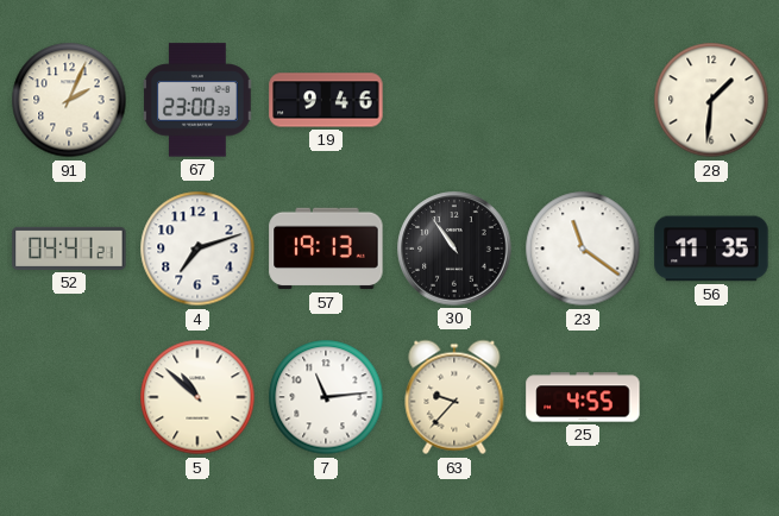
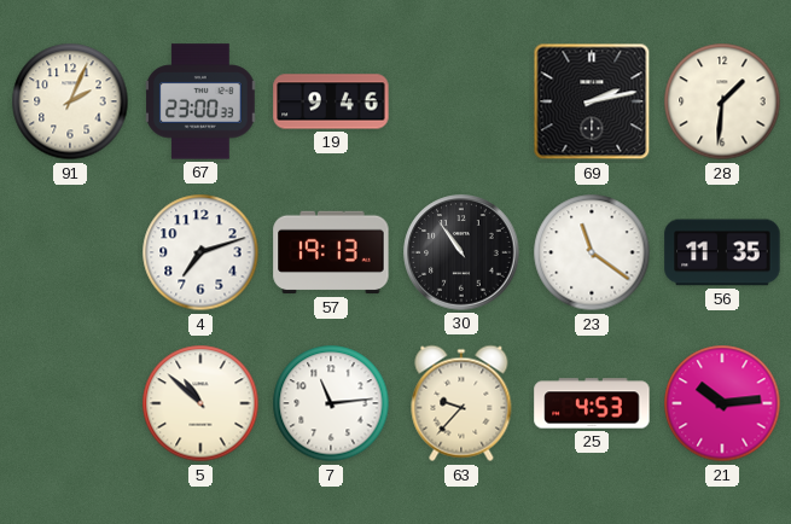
69: none -> 2:13
52: 04:41 -> none
25: 4:55 -> 4:53
21: none -> 10:14
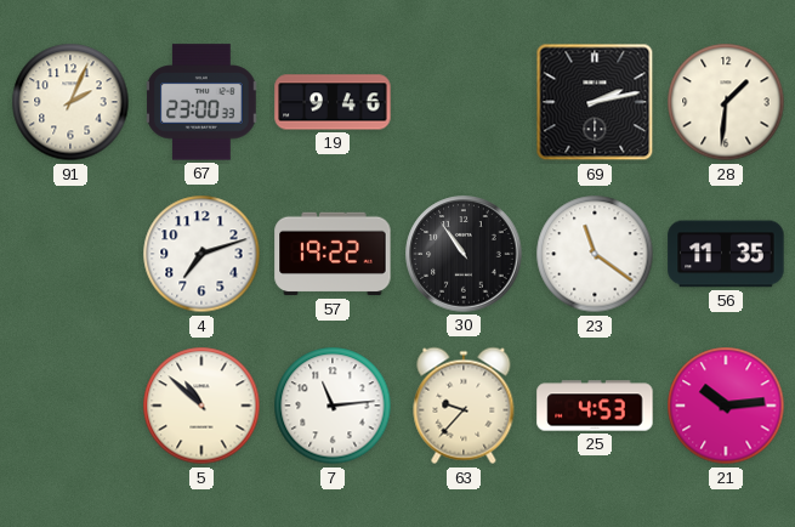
57: 19:13 -> 19:22
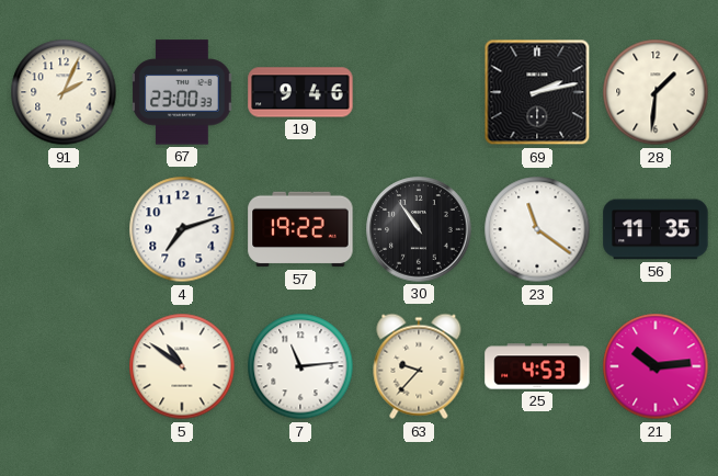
5: 10:52 -> 10:51
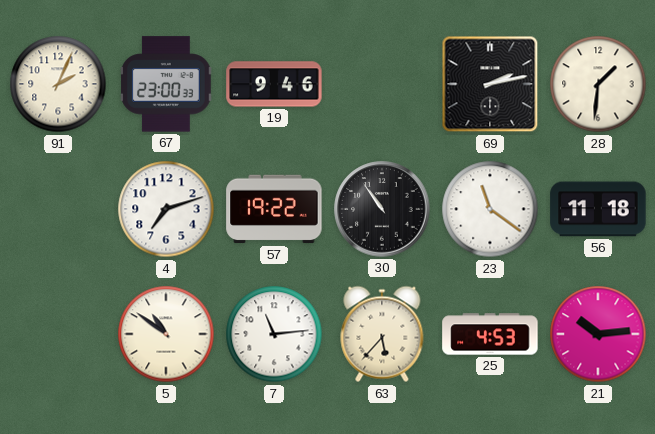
56: 11:35 -> 11:18
63: 9:37 -> 5:37
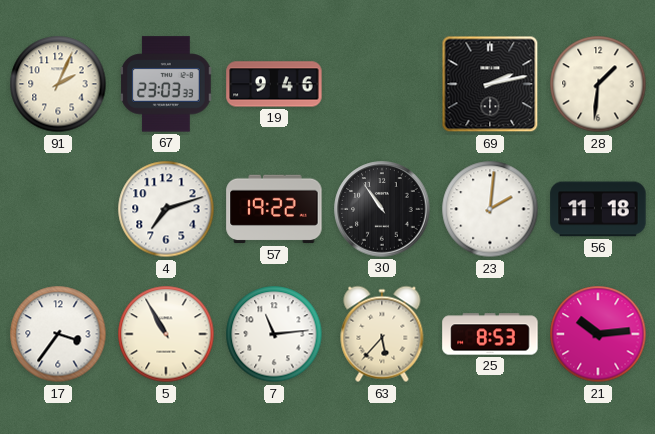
67: 23:00 -> 23:03
23: 11:21 -> 2:01
17: none -> 3:36
5: 10:51 -> 10:55
25: 4:53 -> 8:53
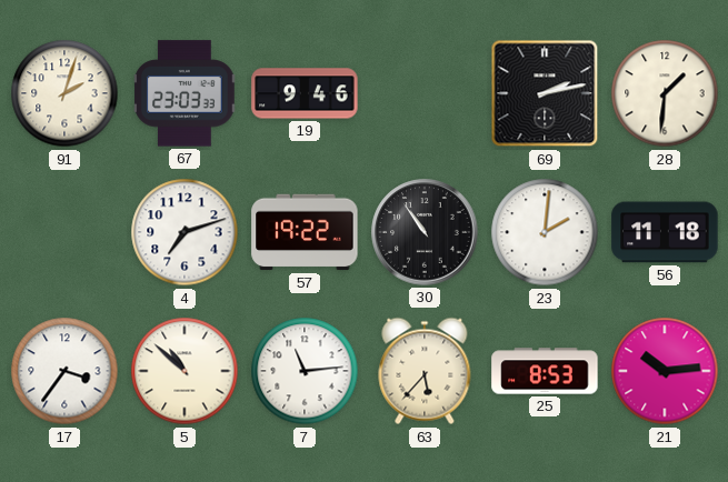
91: 2:04 -> 2:03
5: 10:55 -> 10:52
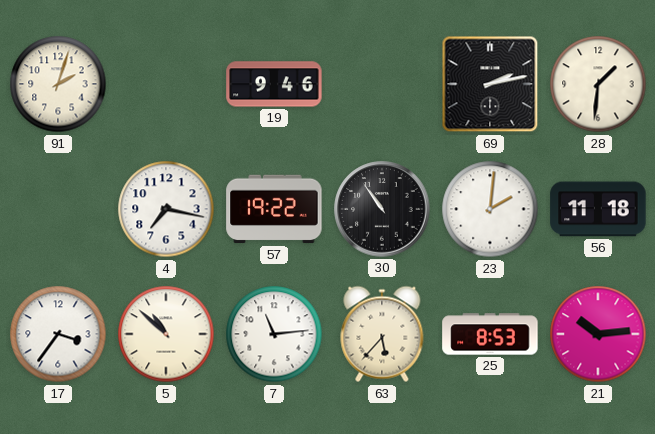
67: 23:03 -> none
4: 7:12 -> 7:17
